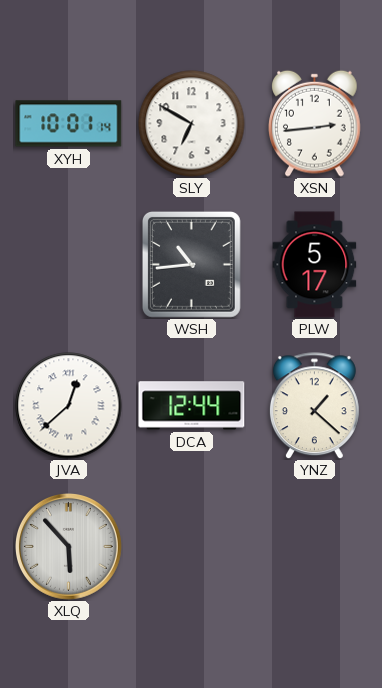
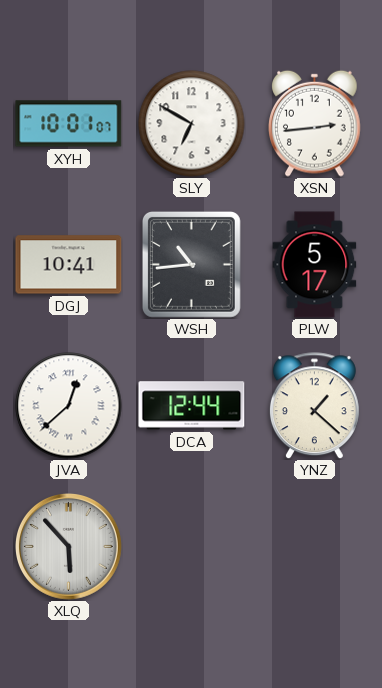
XYH: 10:01:14 -> 10:01:07
DGJ: none -> 10:41
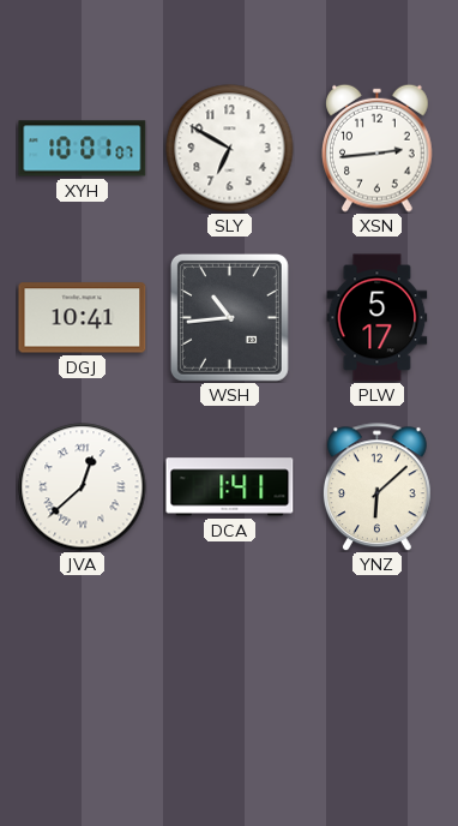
DCA: 12:44 -> 1:41
YNZ: 1:22 -> 6:08
XLQ: 5:53 -> none
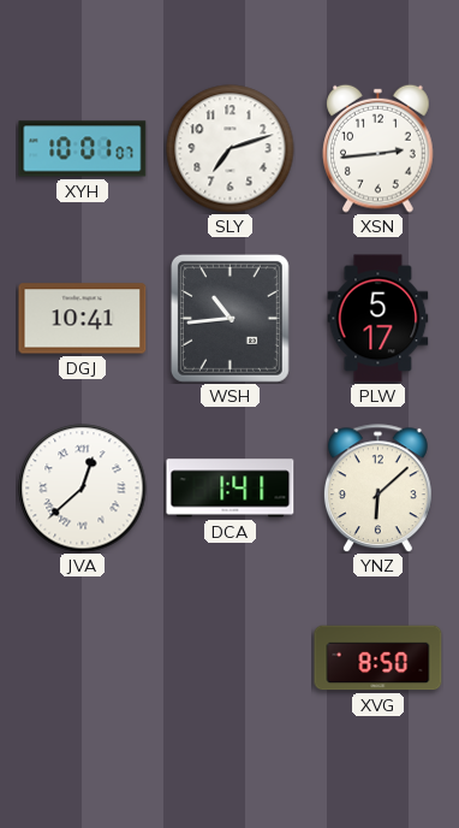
SLY: 6:50 -> 7:12
XVG: none -> 8:50
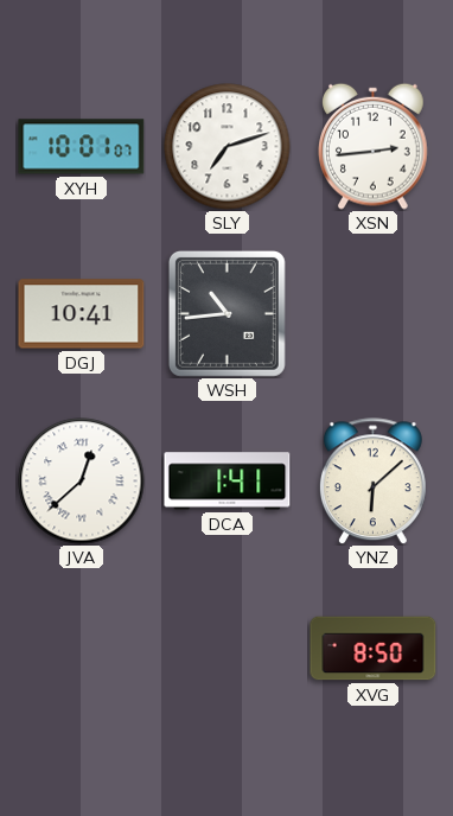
PLW: 5:17 -> none
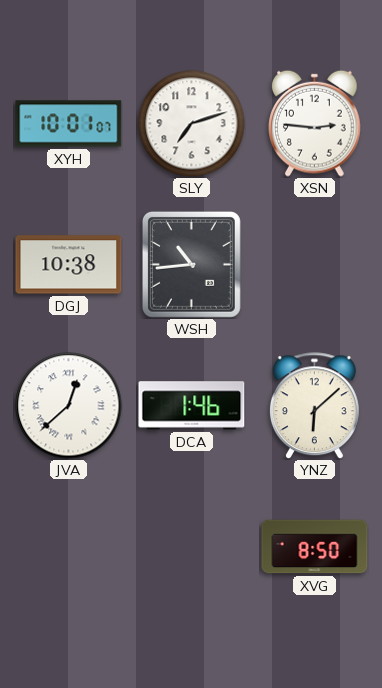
XSN: 2:44 -> 2:46
DGJ: 10:41 -> 10:38
DCA: 1:41 -> 1:46
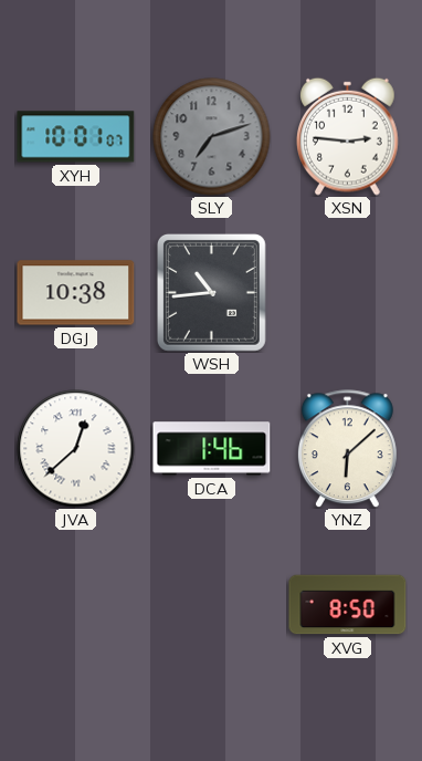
SLY dial: white -> grey
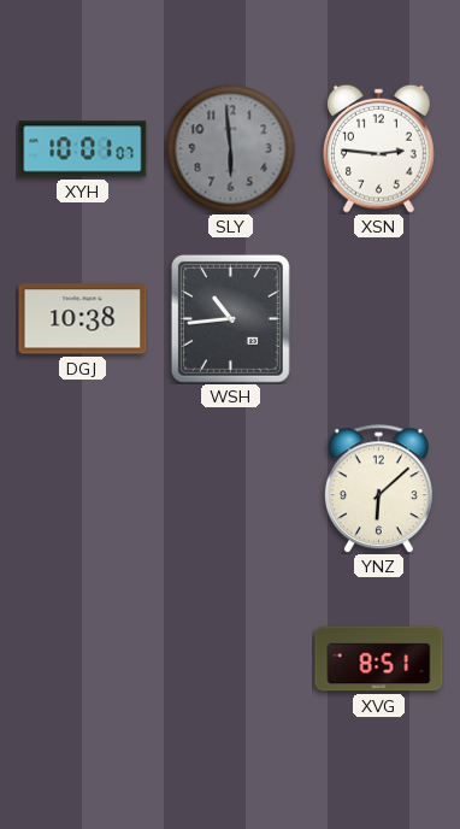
SLY: 7:12 -> 5:59
JVA: 12:38 -> none
DCA: 1:46 -> none
XVG: 8:50 -> 8:51
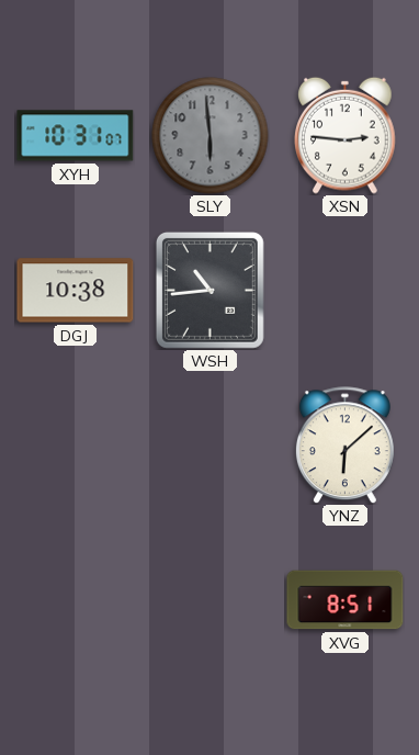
XYH: 10:01 -> 10:31
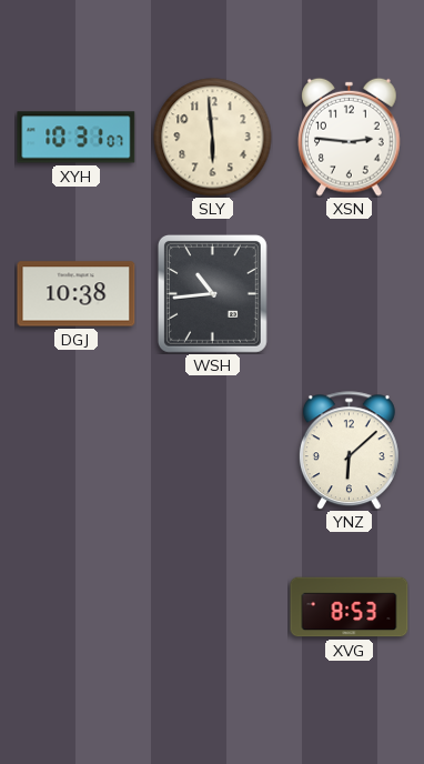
SLY dial: grey -> cream
XVG: 8:51 -> 8:53
